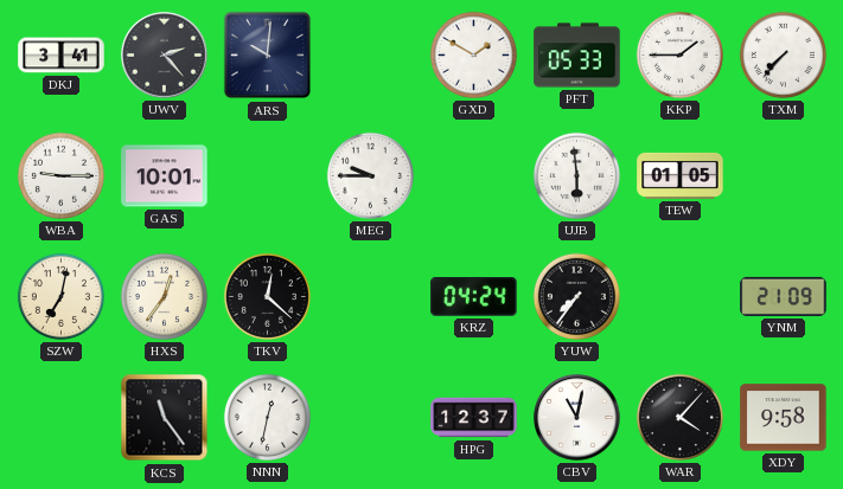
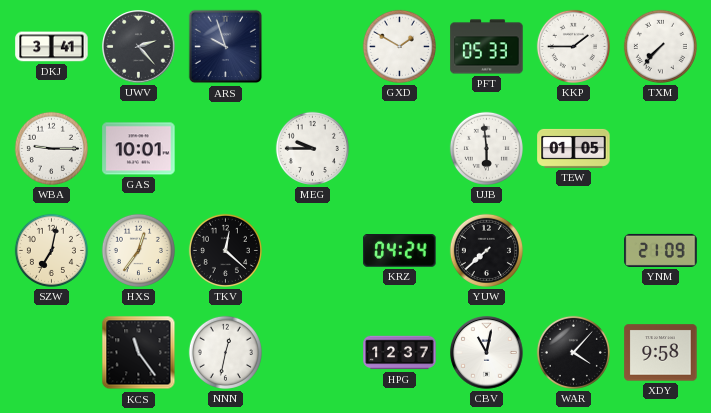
ARS: 10:01 -> 9:57
YUW: 7:36 -> 7:38
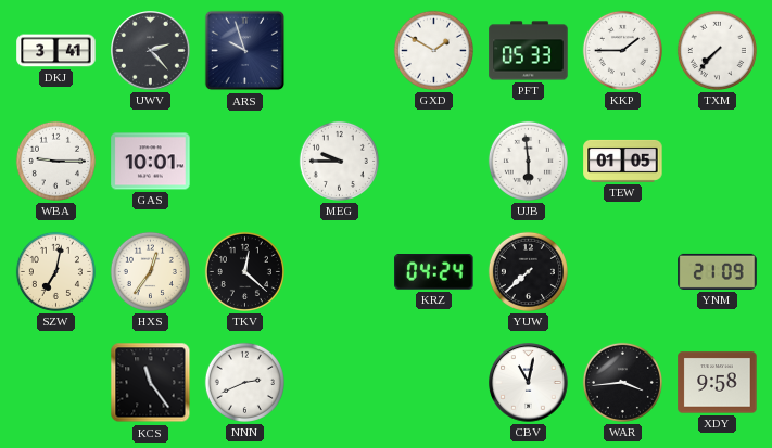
NNN: 12:32 -> 2:41
HPG: 12:37 -> none
WAR: 4:07 -> 3:44
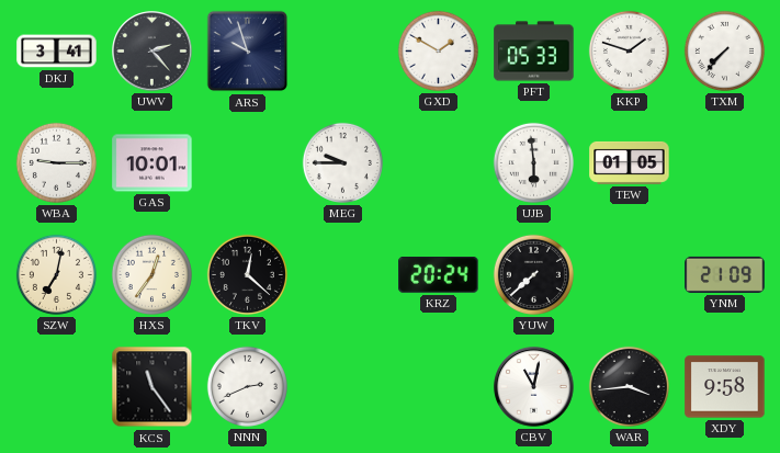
KKP: 1:45 -> 1:48
KRZ: 04:24 -> 20:24
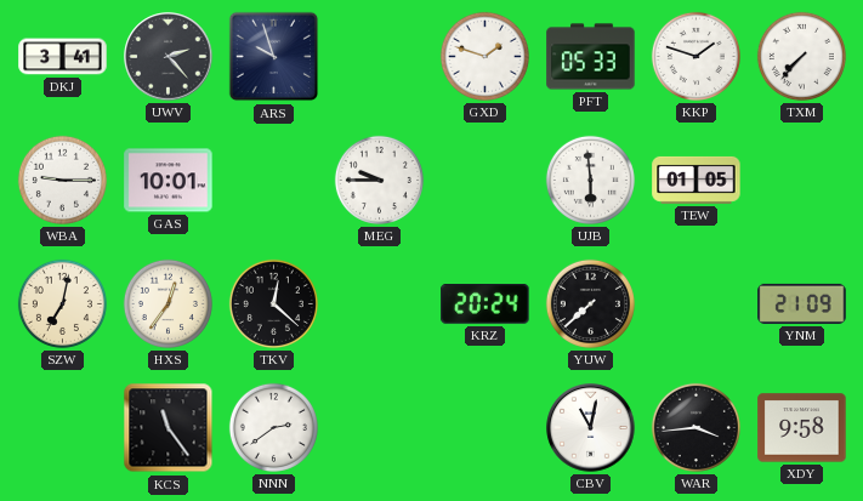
GXD: 1:50 -> 1:48
NNN: 2:41 -> 2:39
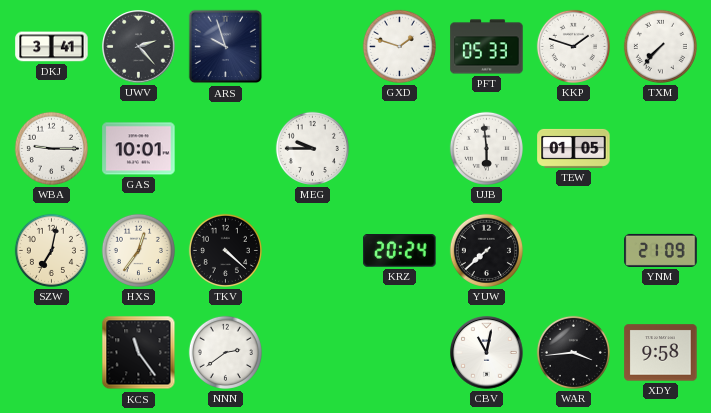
TKV: 12:22 -> 4:22
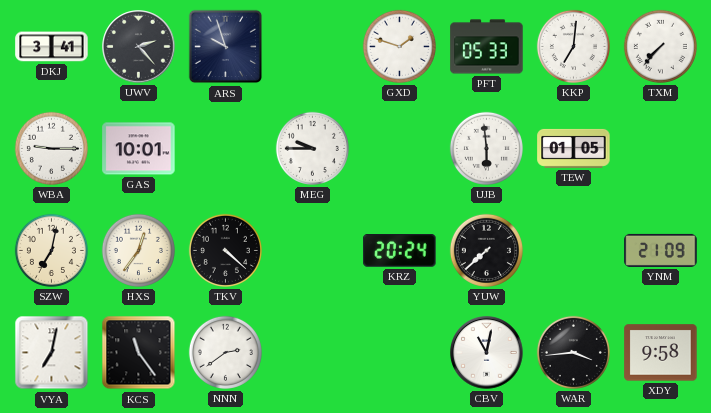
KKP: 1:48 -> 7:01
VYA: none -> 7:02
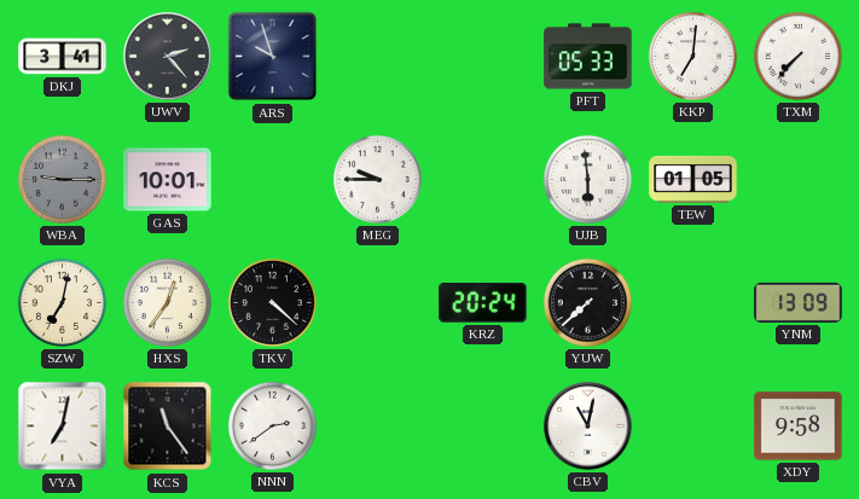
GXD: 1:48 -> none
WBA dial: white -> grey
YNM: 21:09 -> 13:09
WAR: 3:44 -> none
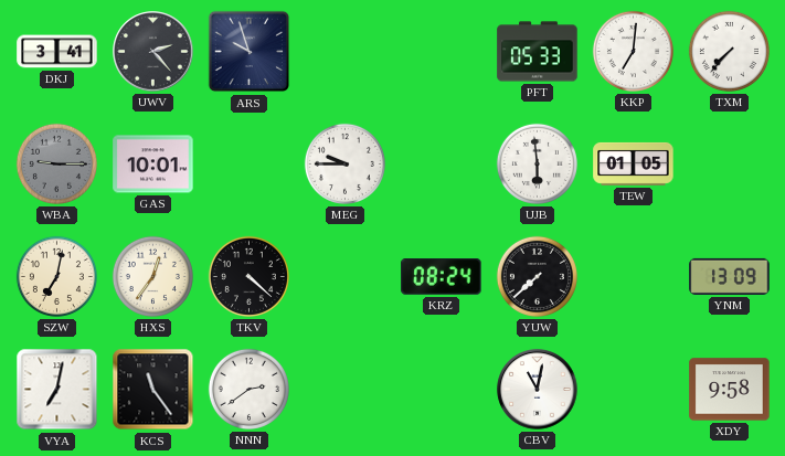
KRZ: 20:24 -> 08:24
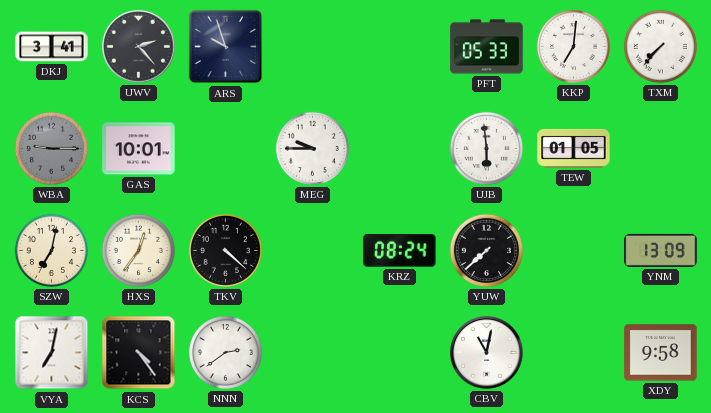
KCS: 11:24 -> 4:24
